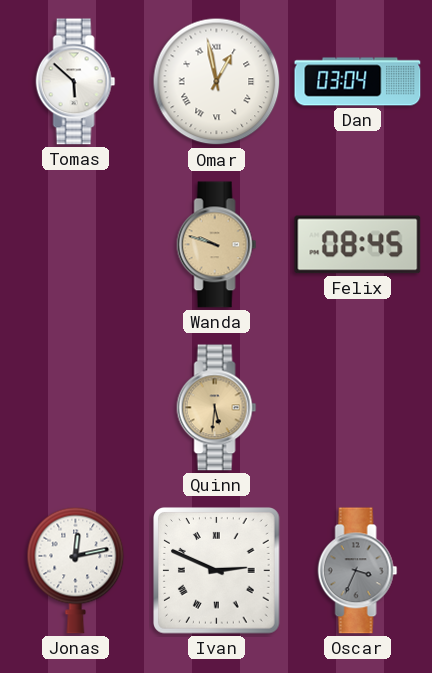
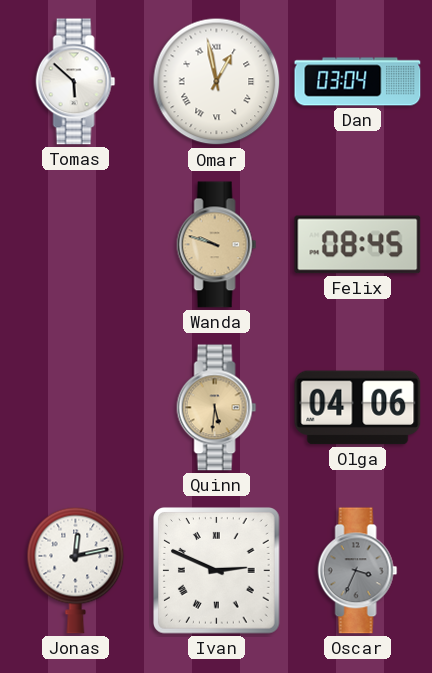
Olga: none -> 04:06
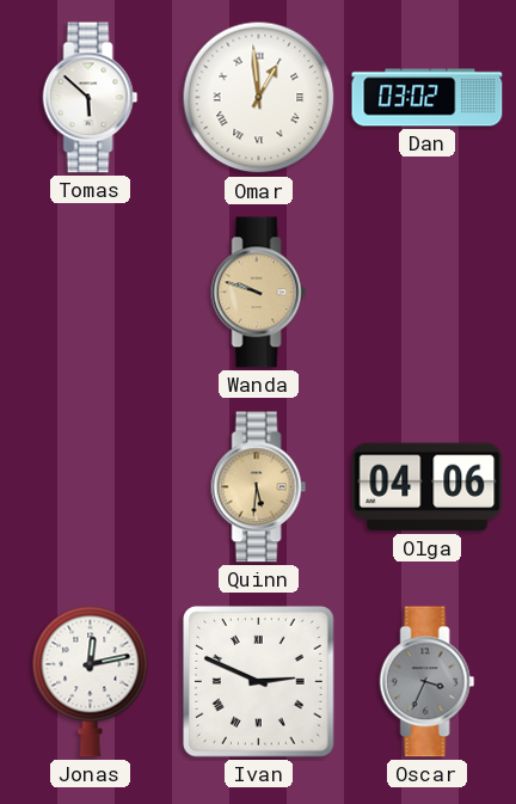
Omar: 12:58 -> 12:59
Dan: 03:04 -> 03:02
Felix: 08:45 -> none
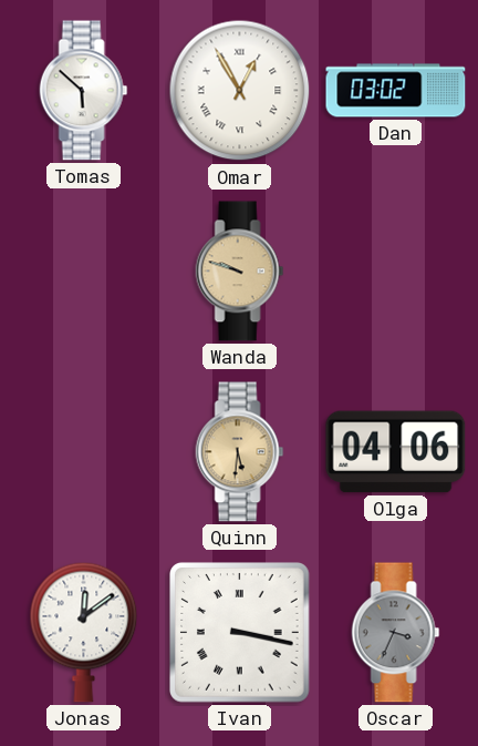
Omar: 12:59 -> 12:55
Jonas: 12:13 -> 12:09
Ivan: 2:49 -> 3:17
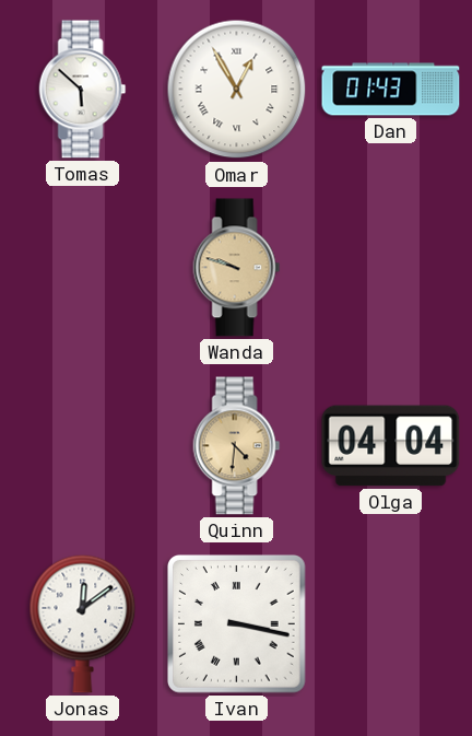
Dan: 03:02 -> 01:43
Quinn: 5:31 -> 4:31
Olga: 04:06 -> 04:04
Oscar: 3:34 -> none
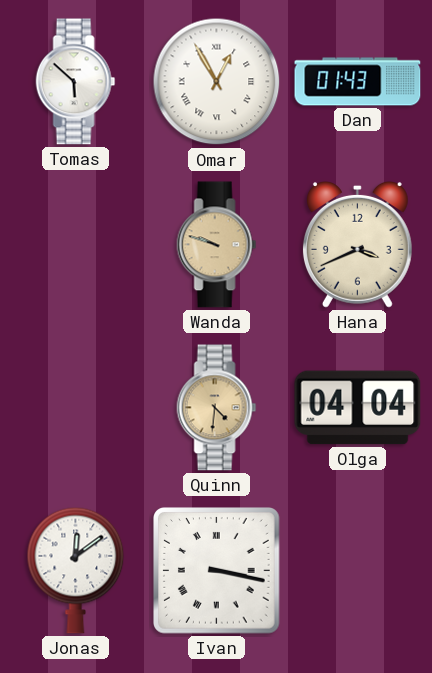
Hana: none -> 3:41
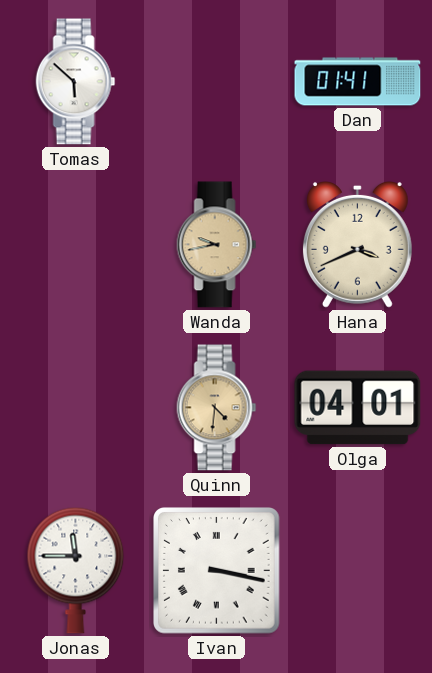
Omar: 12:55 -> none
Dan: 01:43 -> 01:41
Wanda: 9:48 -> 9:43
Olga: 04:04 -> 04:01
Jonas: 12:09 -> 11:45
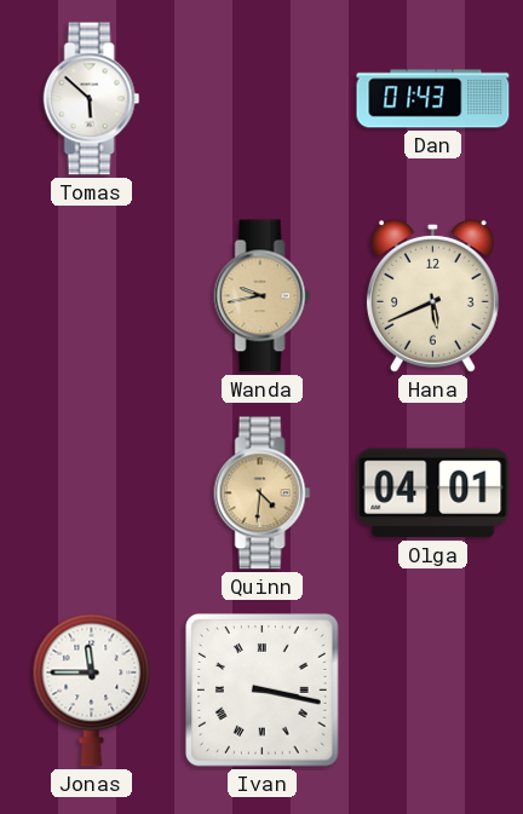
Dan: 01:41 -> 01:43
Hana: 3:41 -> 5:41
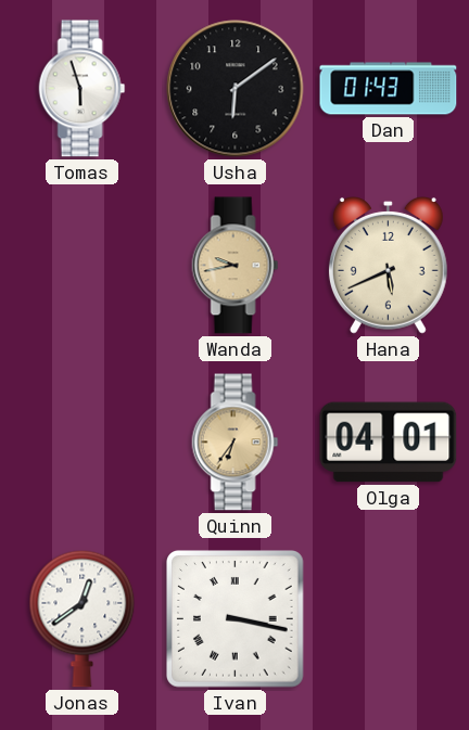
Tomas: 5:52 -> 5:57
Usha: none -> 6:09
Quinn: 4:31 -> 6:36
Jonas: 11:45 -> 12:39
